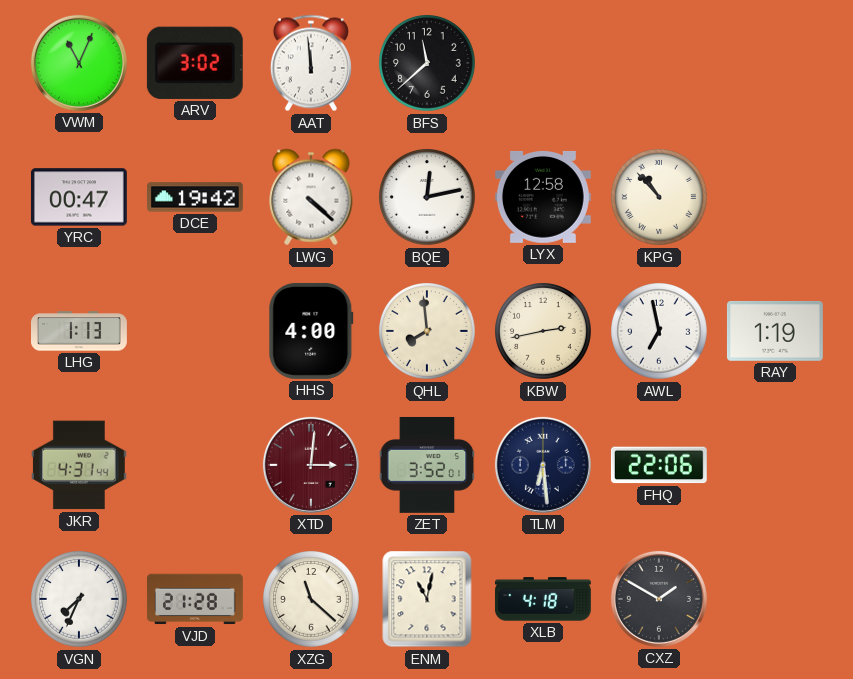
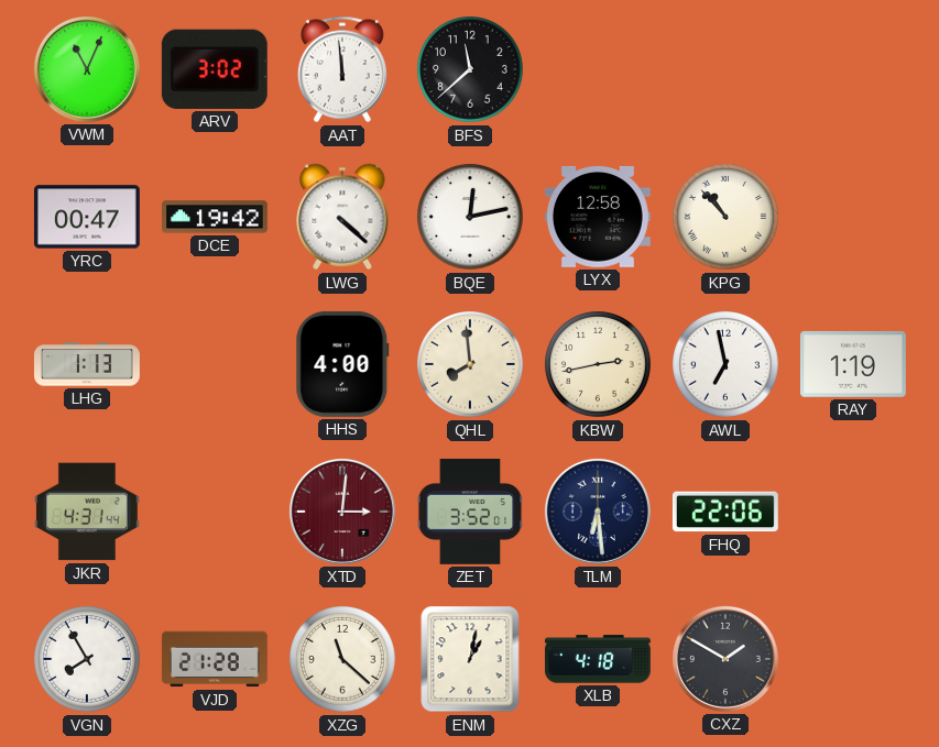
VGN: 7:34 -> 7:55
ENM: 11:02 -> 1:02
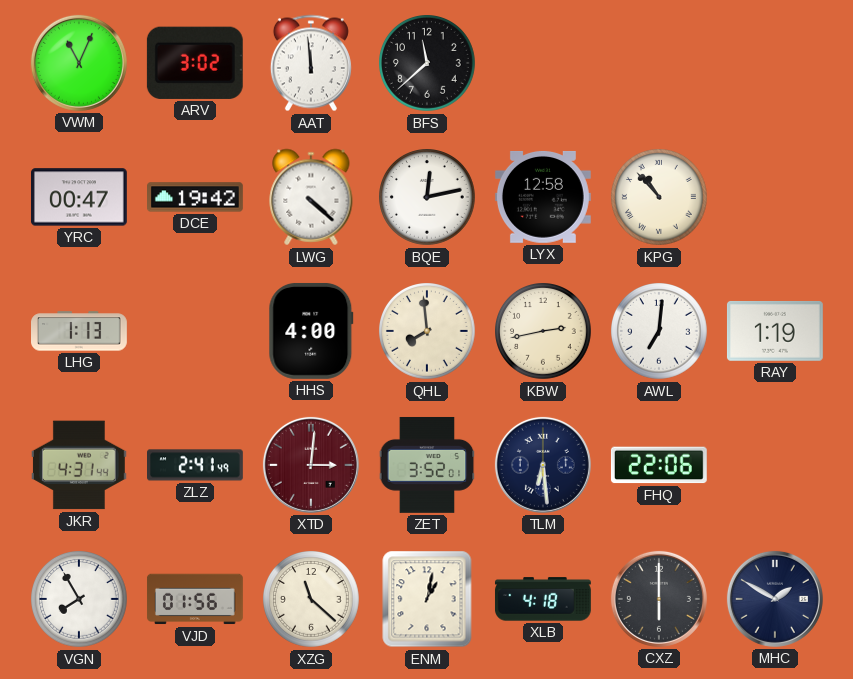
AWL: 6:58 -> 7:01
ZLZ: none -> 2:41
VJD: 21:28 -> 01:56
CXZ: 1:50 -> 6:00
MHC: none -> 1:50
